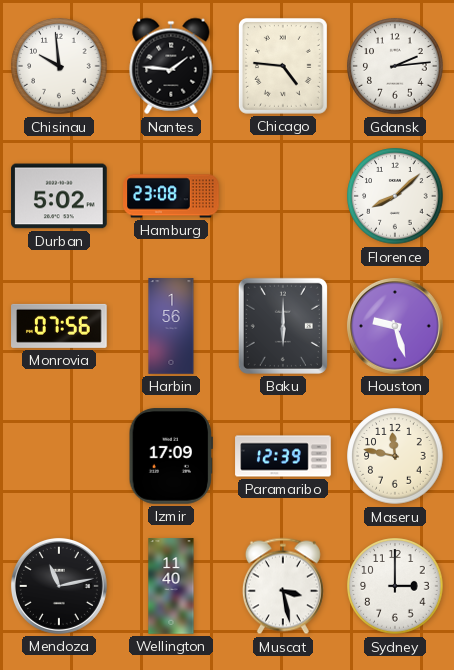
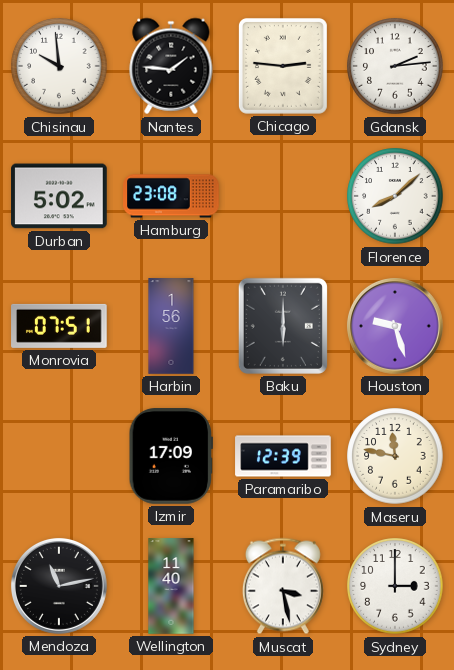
Chicago: 4:46 -> 2:46
Monrovia: 07:56 -> 07:51
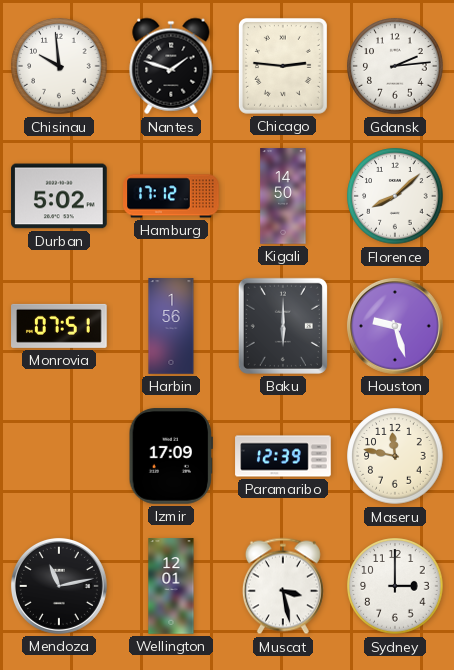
Nantes: 1:46 -> 1:48
Hamburg: 23:08 -> 17:12
Kigali: none -> 14:50
Wellington: 11:40 -> 12:01
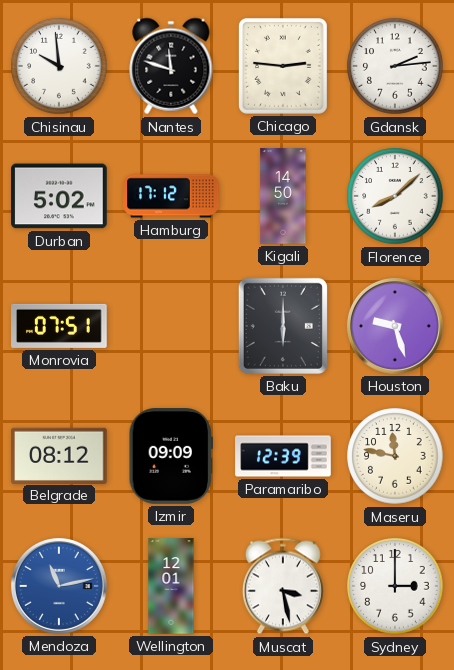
Nantes: 1:48 -> 11:48
Harbin: 1:56 -> none
Belgrade: none -> 08:12
Izmir: 17:09 -> 09:09
Mendoza dial: black -> blue
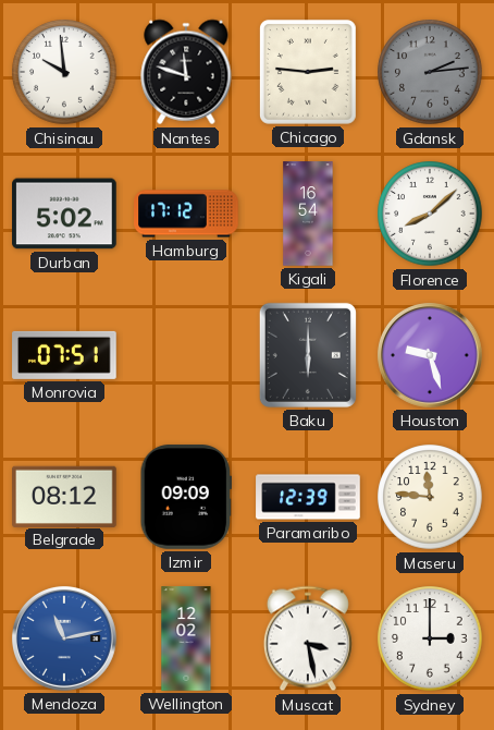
Gdansk dial: white -> grey
Kigali: 14:50 -> 16:54
Maseru: 11:47 -> 11:46
Wellington: 12:01 -> 12:02
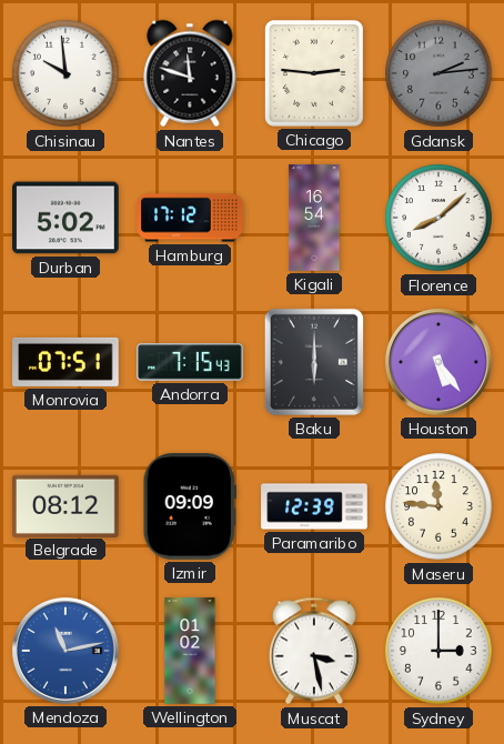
Andorra: none -> 7:15
Houston: 9:27 -> 5:24
Wellington: 12:02 -> 01:02
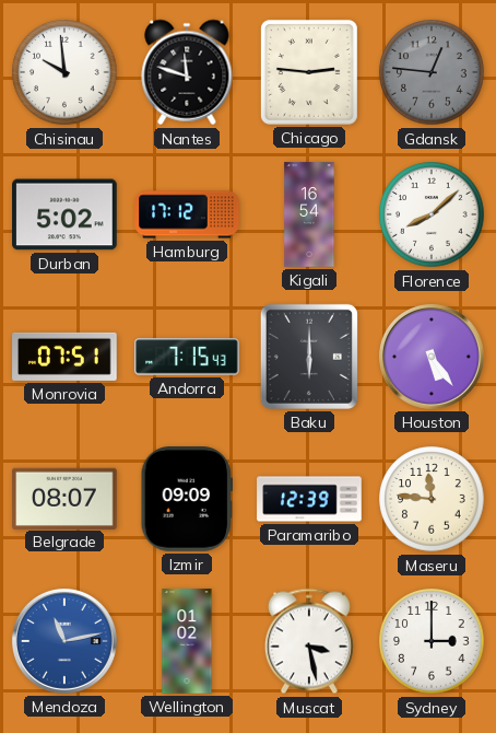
Gdansk: 2:14 -> 12:46
Belgrade: 08:12 -> 08:07
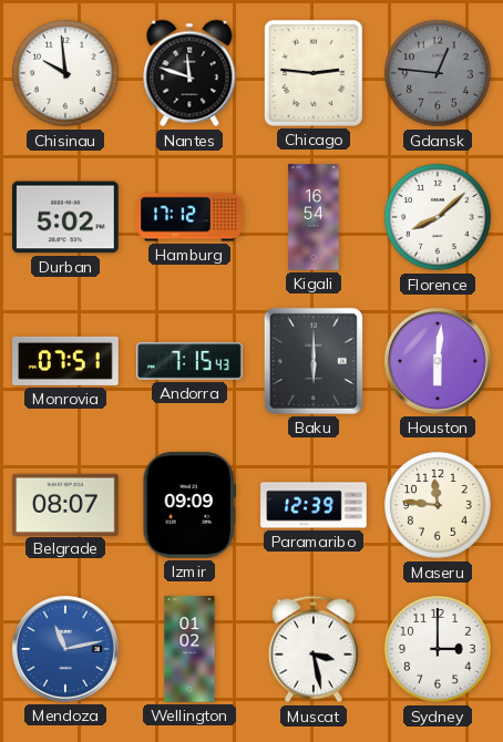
Houston: 5:24 -> 6:01
